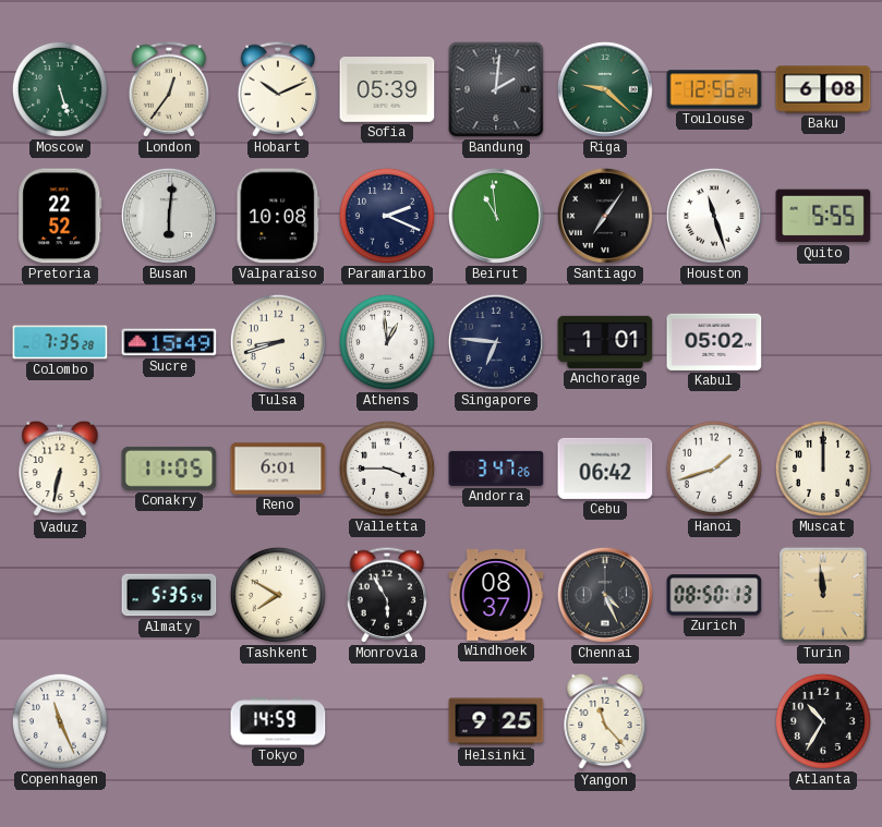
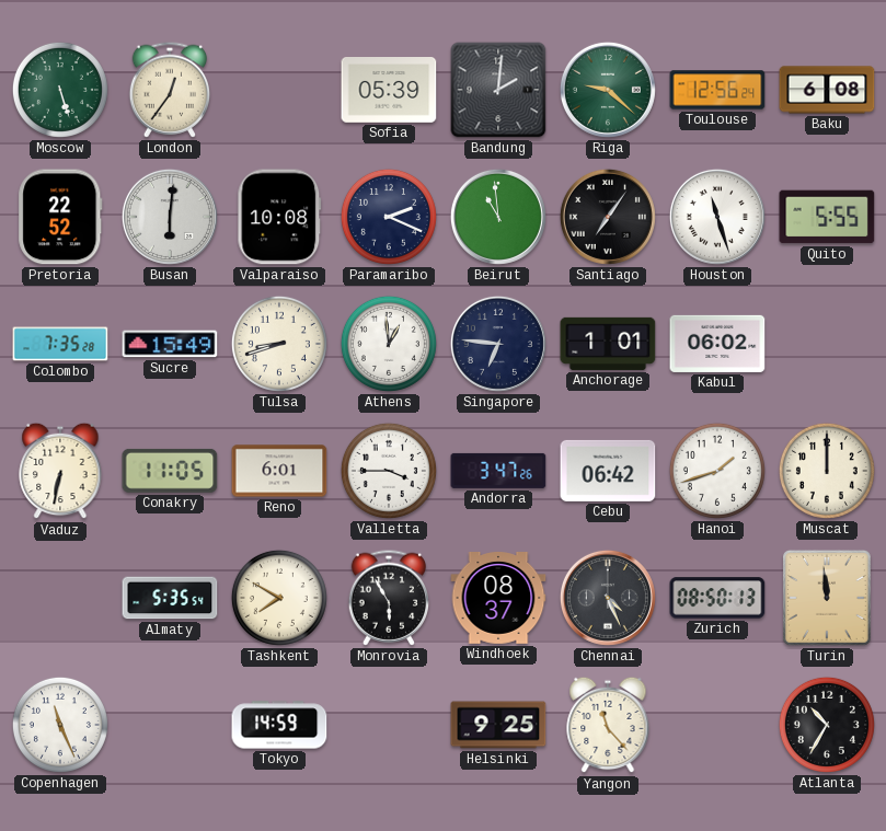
Hobart: 10:11 -> none
Kabul: 05:02 -> 06:02
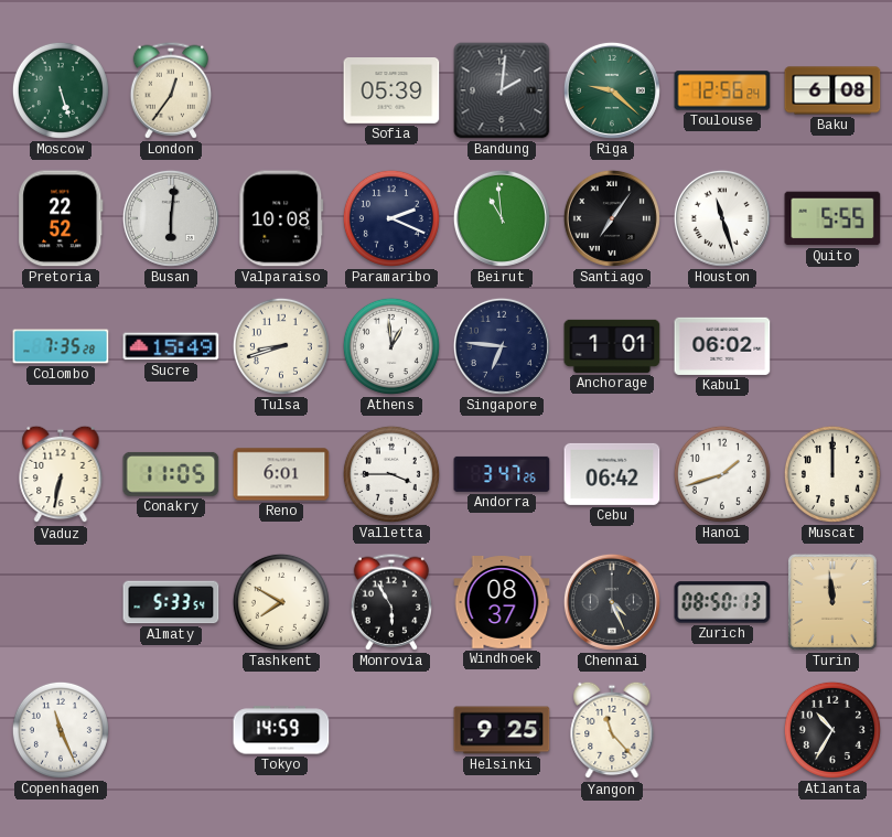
Almaty: 5:35 -> 5:33
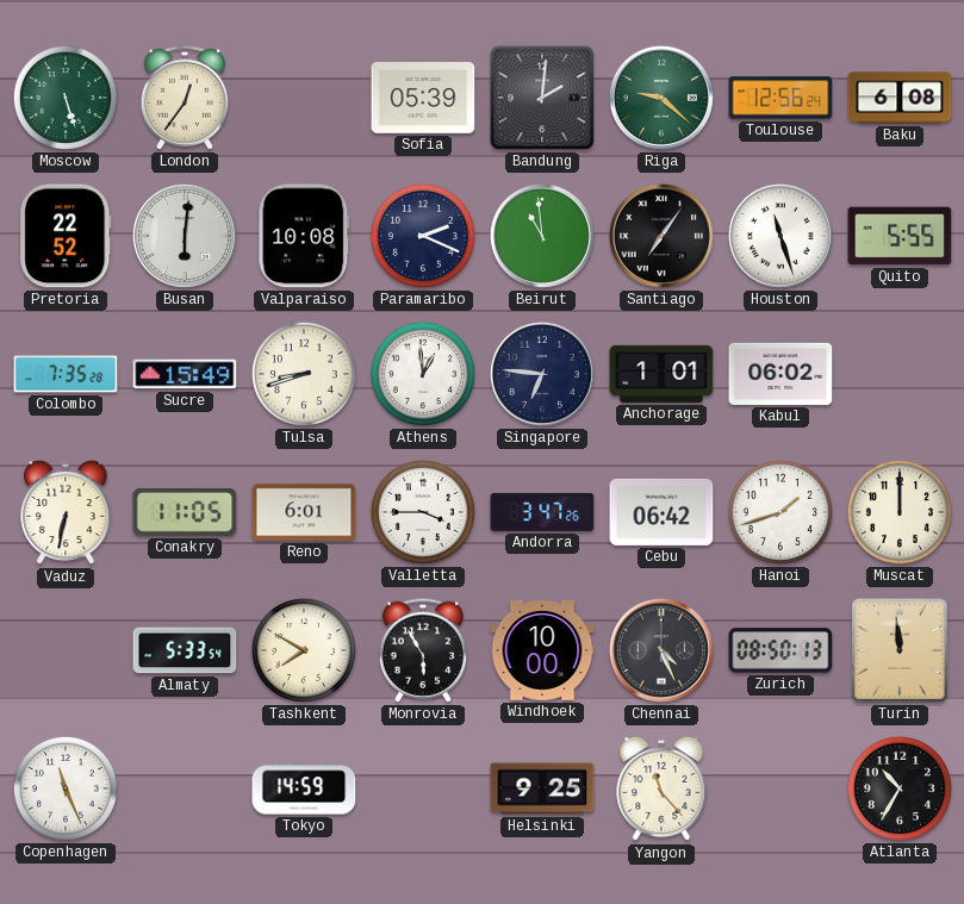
Windhoek: 08:37 -> 10:00
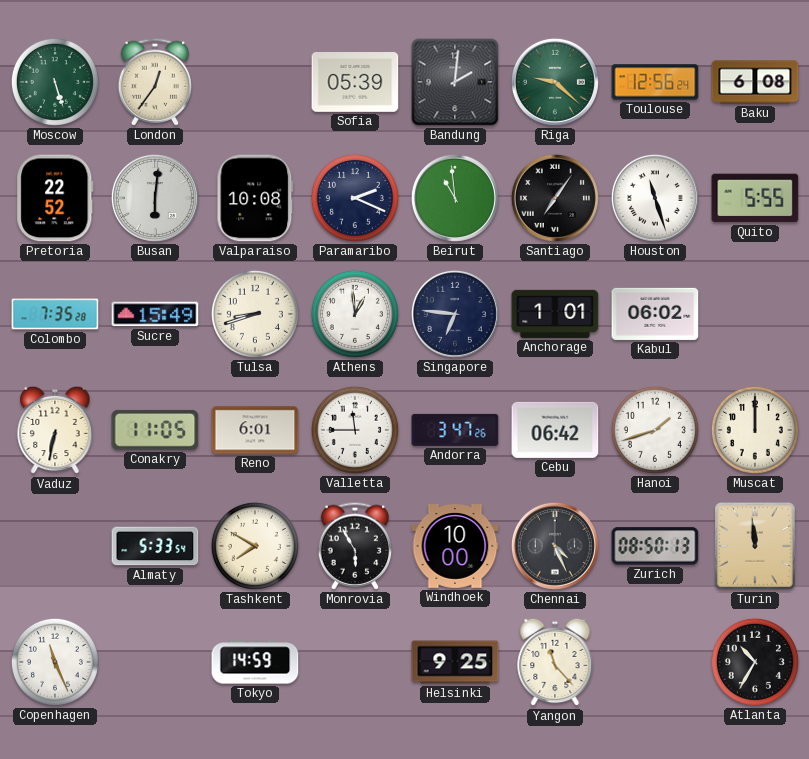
Valletta: 3:45 -> 11:45
